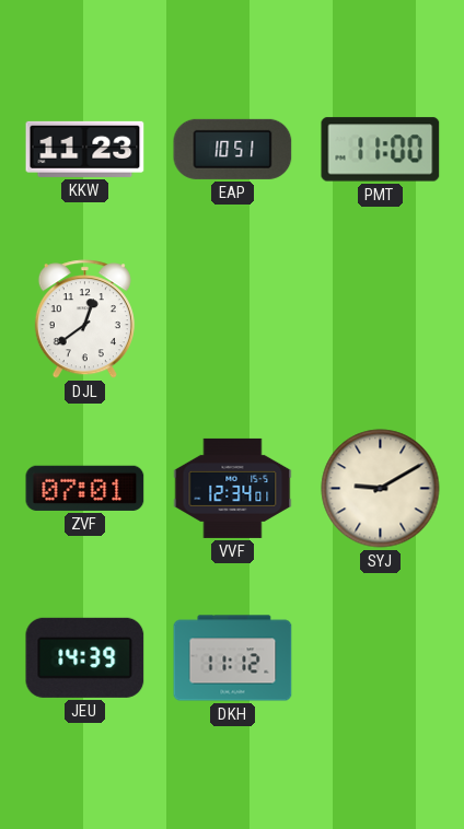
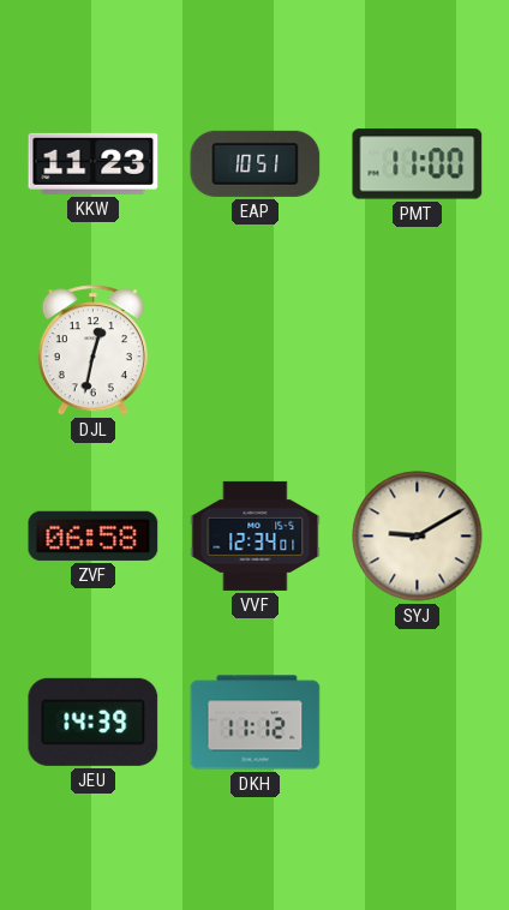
DJL: 12:39 -> 12:32
ZVF: 07:01 -> 06:58
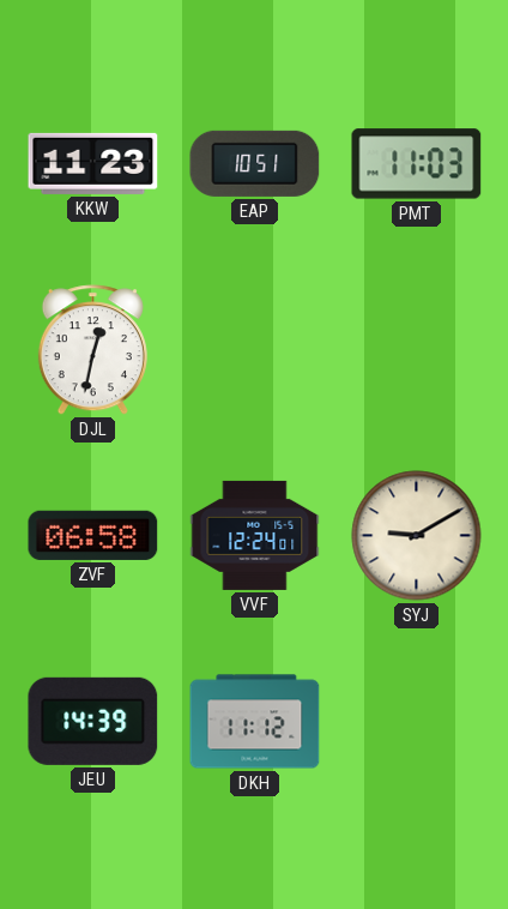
PMT: 11:00 -> 11:03
VVF: 12:34 -> 12:24
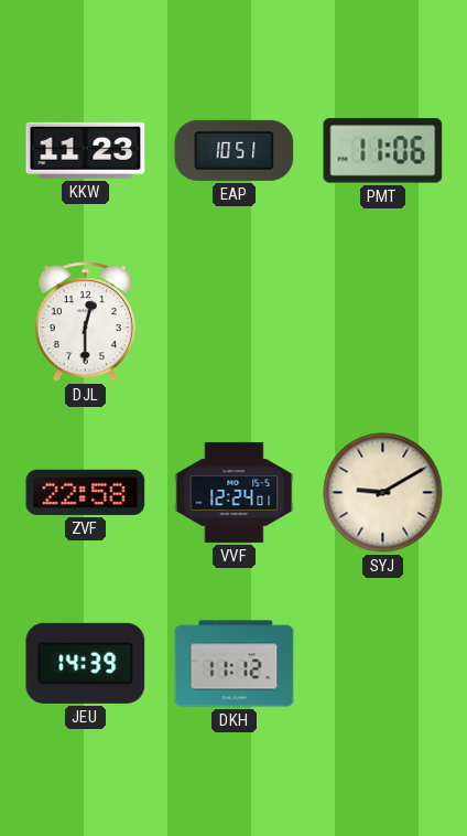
PMT: 11:03 -> 11:06
DJL: 12:32 -> 12:30
ZVF: 06:58 -> 22:58
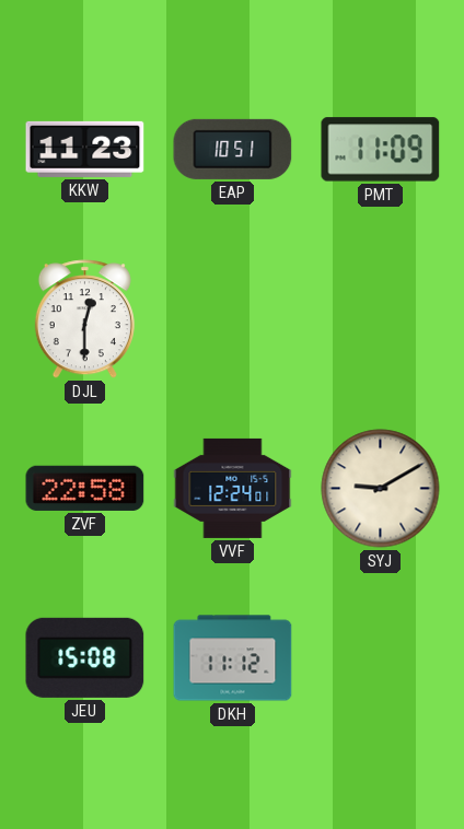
PMT: 11:06 -> 11:09
JEU: 14:39 -> 15:08
